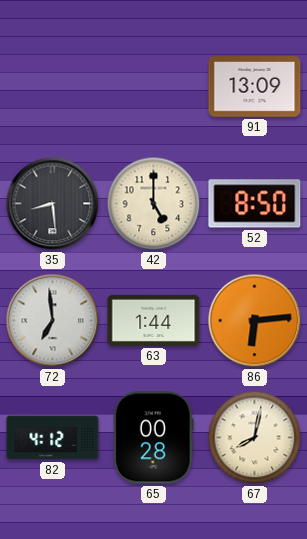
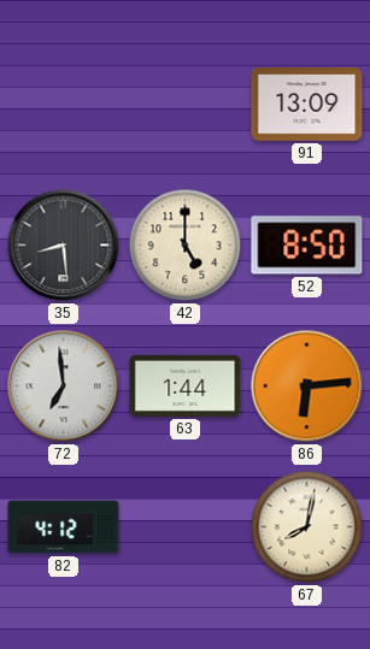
65: 00:28 -> none
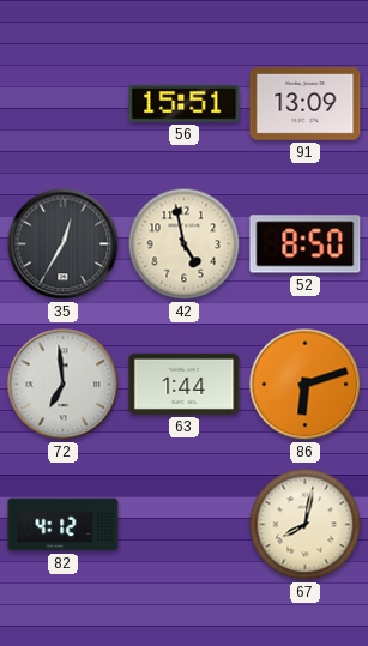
56: none -> 15:51
35: 8:29 -> 12:35
42: 5:00 -> 4:58
86: 6:14 -> 6:12
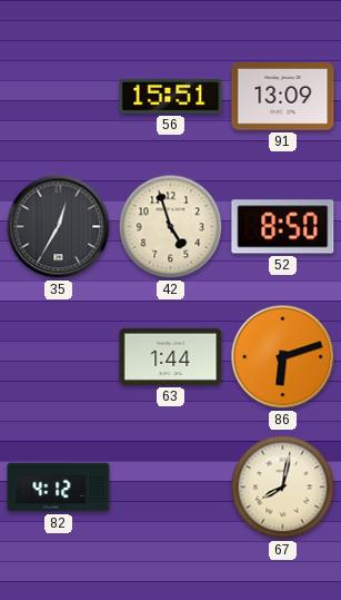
42: 4:58 -> 4:57
72: 6:59 -> none
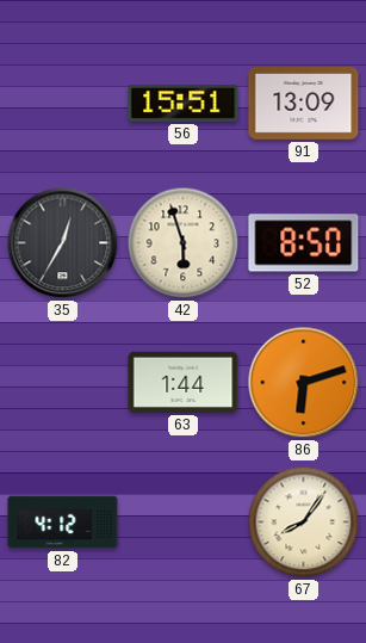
42: 4:57 -> 5:57
67: 8:02 -> 8:06
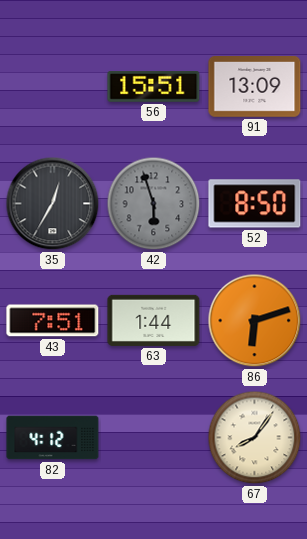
42 dial: cream -> grey
43: none -> 7:51
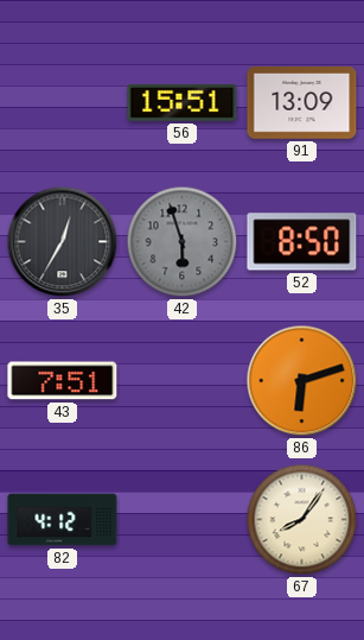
63: 1:44 -> none
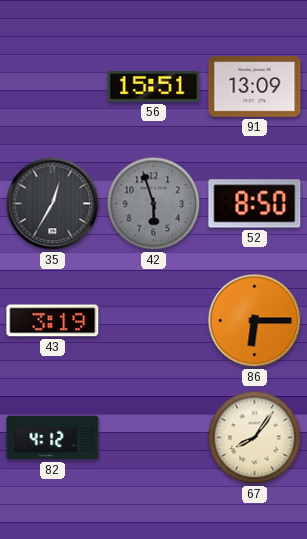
43: 7:51 -> 3:19
86: 6:12 -> 6:15
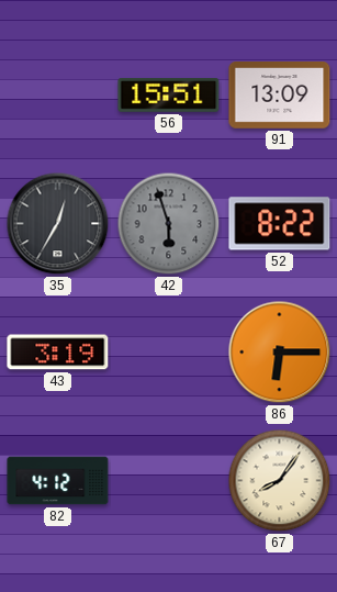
52: 8:50 -> 8:22
